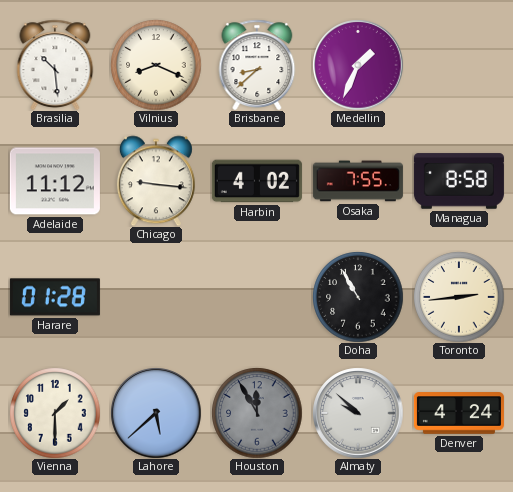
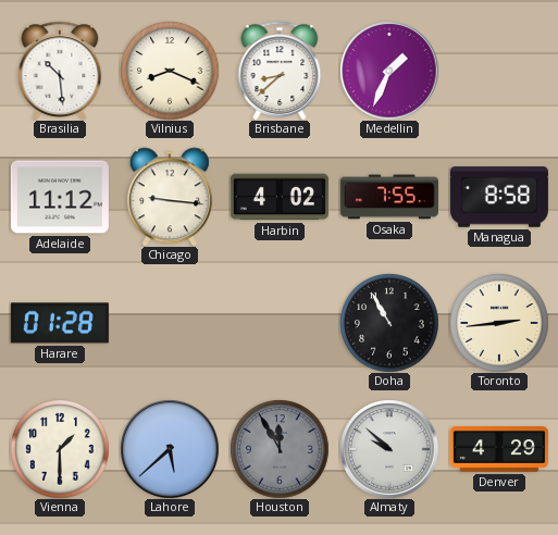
Denver: 4:24 -> 4:29
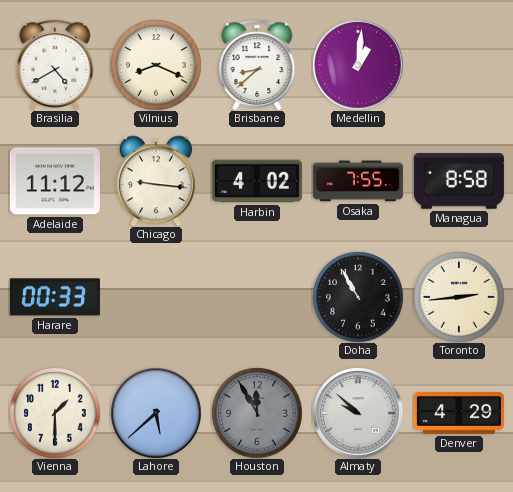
Brasilia: 10:29 -> 4:40
Medellin: 1:34 -> 1:01
Harare: 01:28 -> 00:33
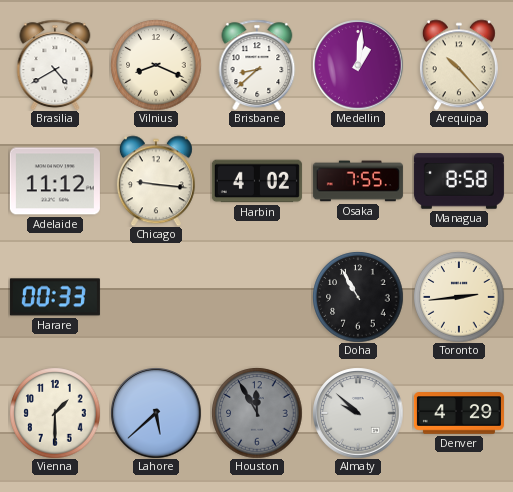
Arequipa: none -> 10:23
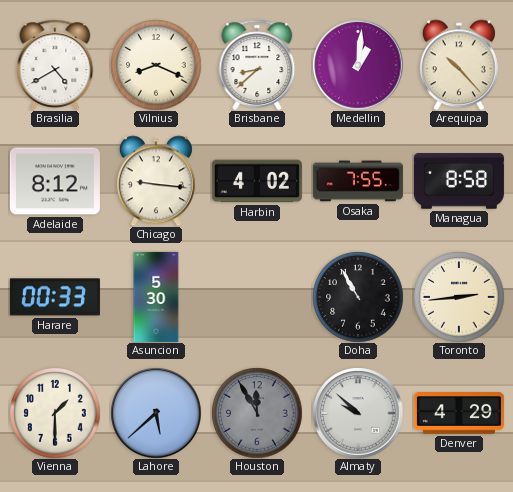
Adelaide: 11:12 -> 8:12
Asuncion: none -> 5:30
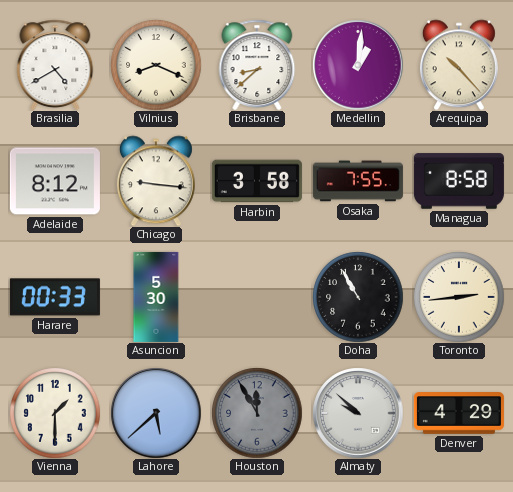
Harbin: 4:02 -> 3:58
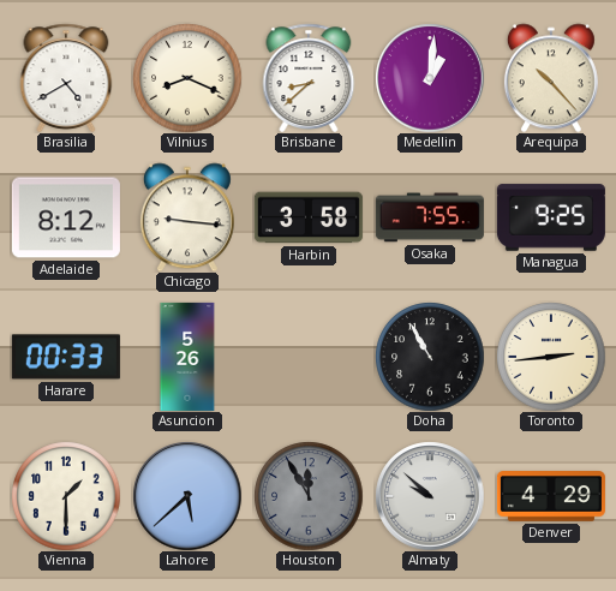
Managua: 8:58 -> 9:25
Asuncion: 5:30 -> 5:26
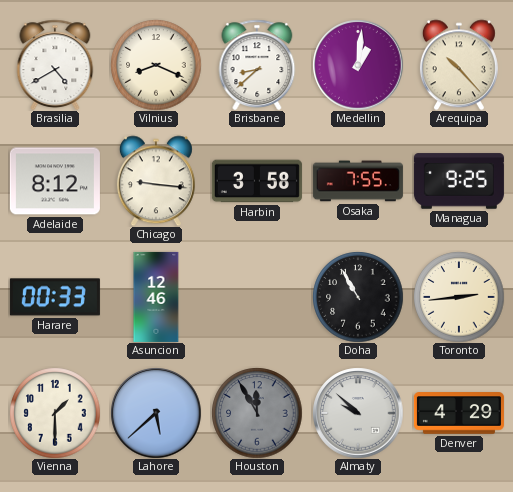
Asuncion: 5:26 -> 12:46
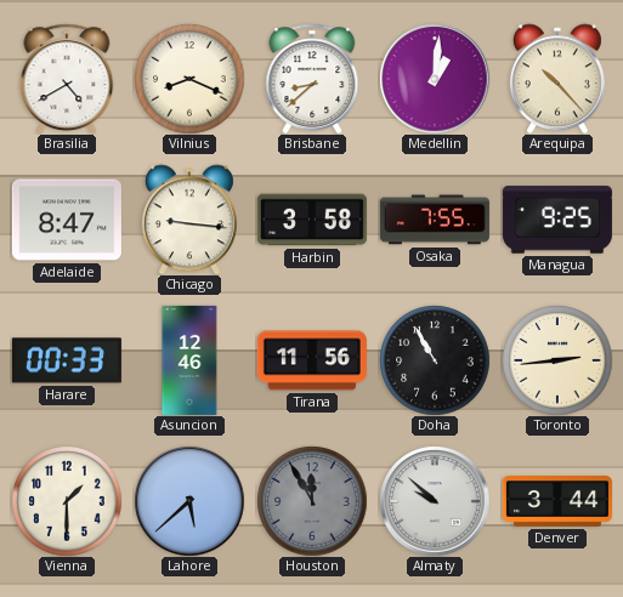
Adelaide: 8:12 -> 8:47
Tirana: none -> 11:56
Denver: 4:29 -> 3:44
